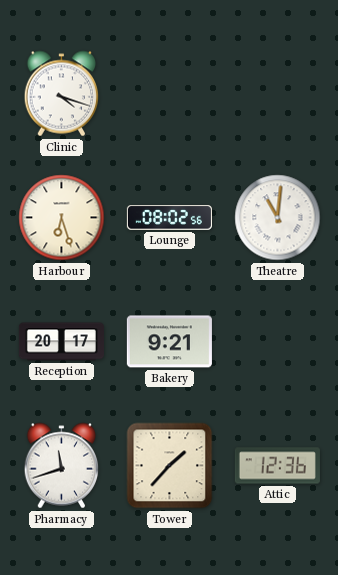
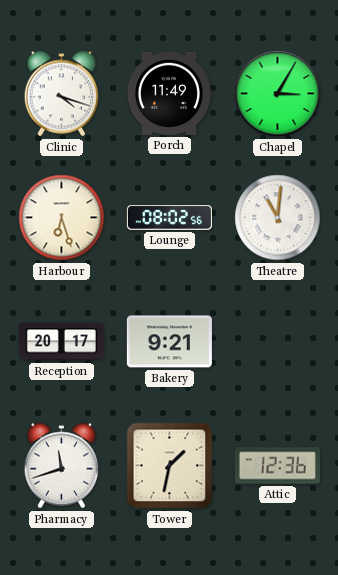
Porch: none -> 11:49
Chapel: none -> 3:05
Tower: 1:37 -> 1:32
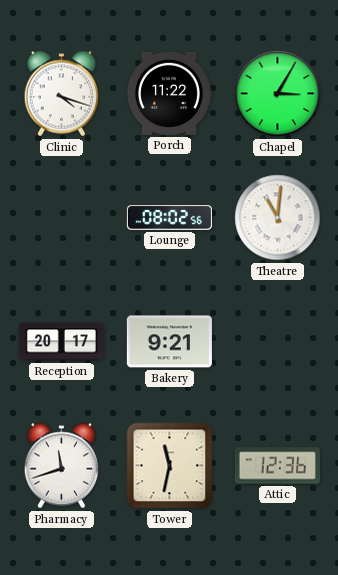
Porch: 11:49 -> 11:22
Harbour: 6:27 -> none
Tower: 1:32 -> 11:32
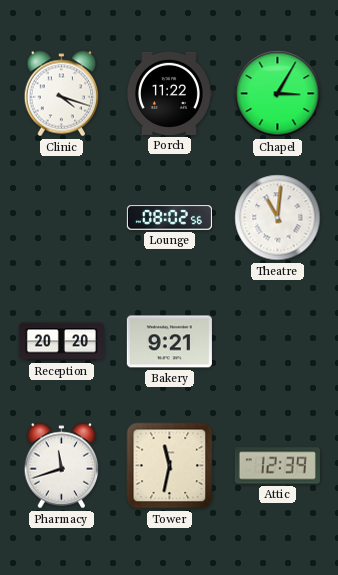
Reception: 20:17 -> 20:20
Attic: 12:36 -> 12:39
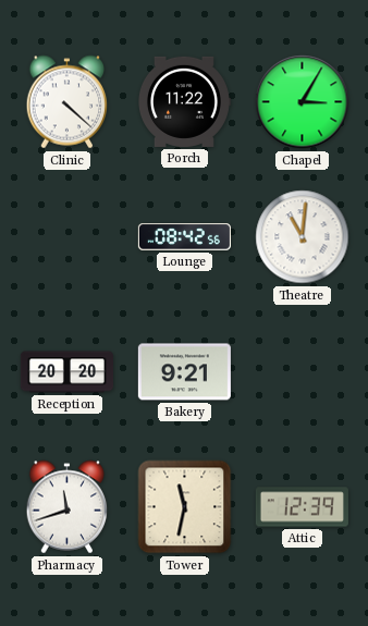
Clinic: 4:18 -> 4:22
Lounge: 08:02 -> 08:42
